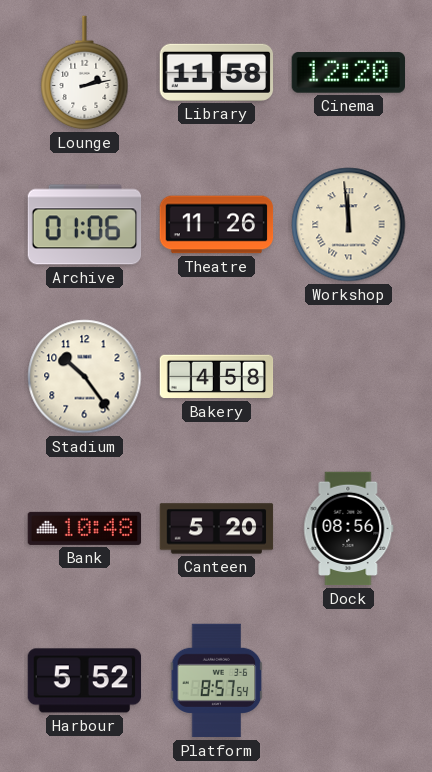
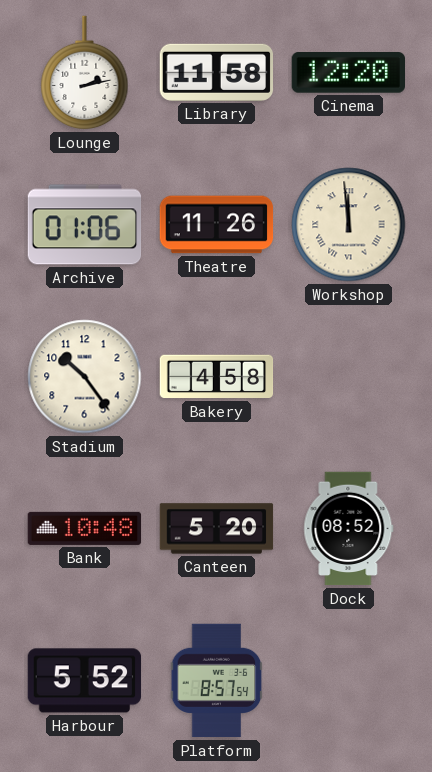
Dock: 08:56 -> 08:52
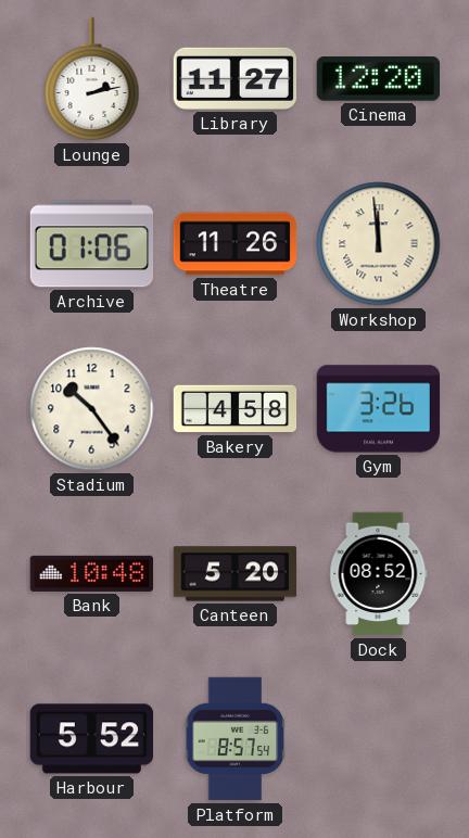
Library: 11:58 -> 11:27
Gym: none -> 3:26
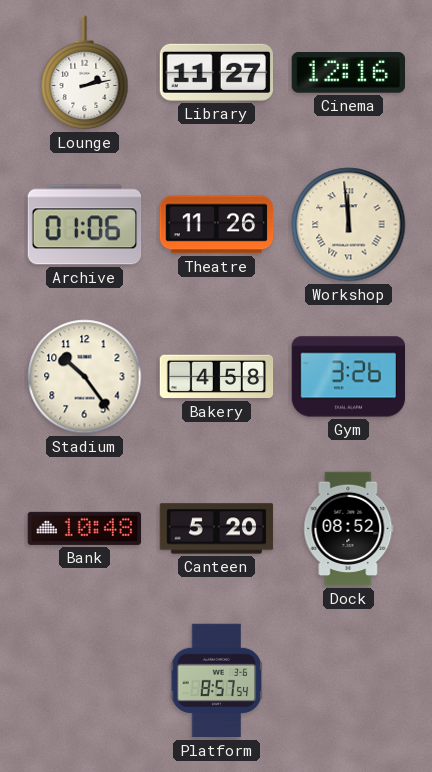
Cinema: 12:20 -> 12:16
Harbour: 5:52 -> none
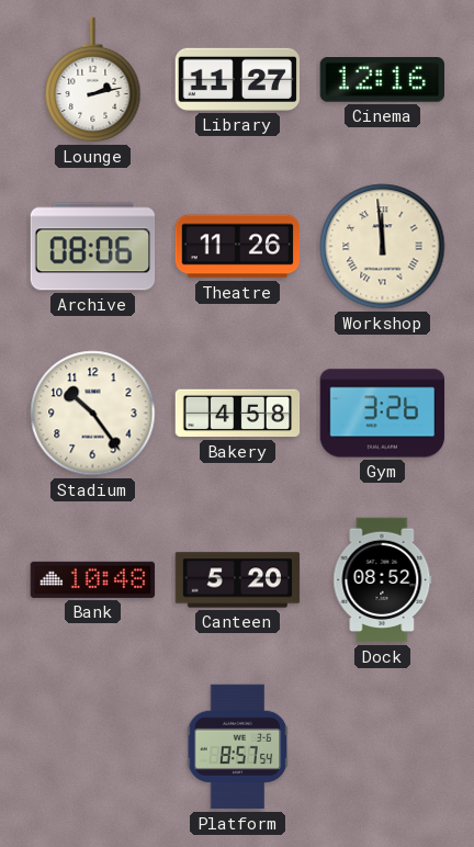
Archive: 01:06 -> 08:06
